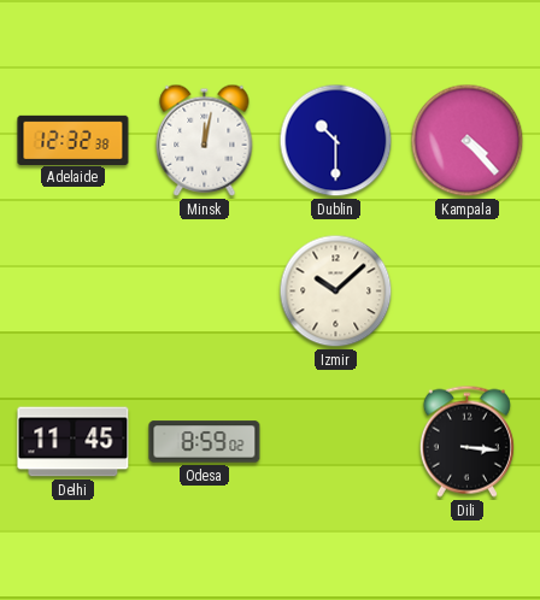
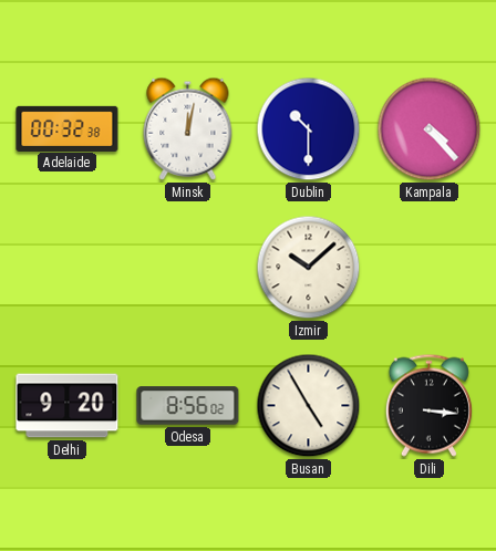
Adelaide: 12:32 -> 00:32
Delhi: 11:45 -> 9:20
Odesa: 8:59 -> 8:56
Busan: none -> 4:55
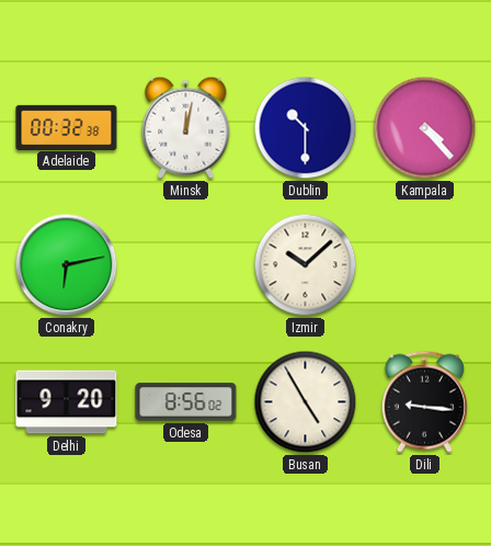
Conakry: none -> 6:13
Dili: 3:16 -> 9:16
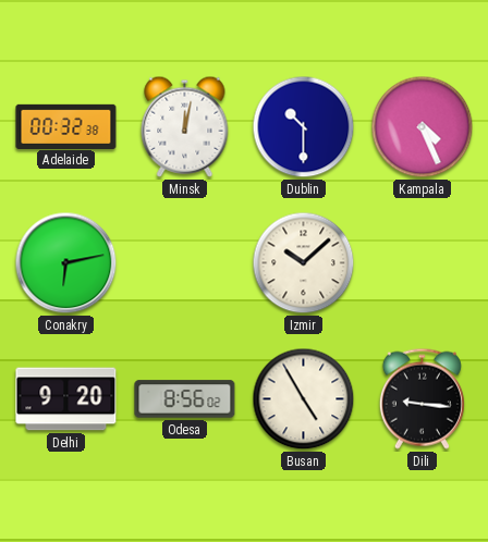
Kampala: 4:23 -> 4:26
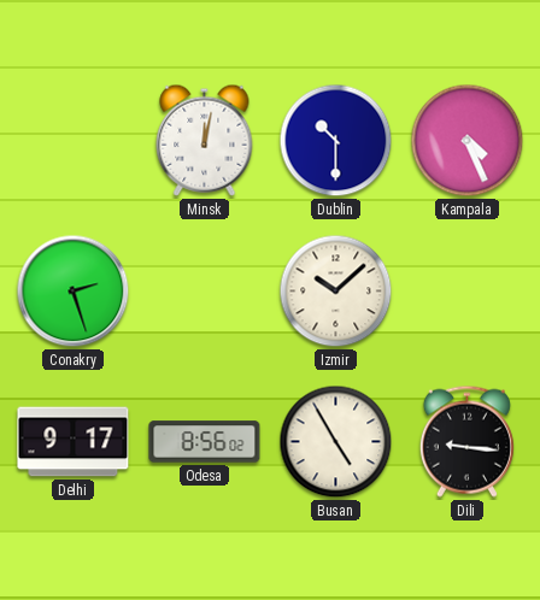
Adelaide: 00:32 -> none
Conakry: 6:13 -> 2:27
Delhi: 9:20 -> 9:17
